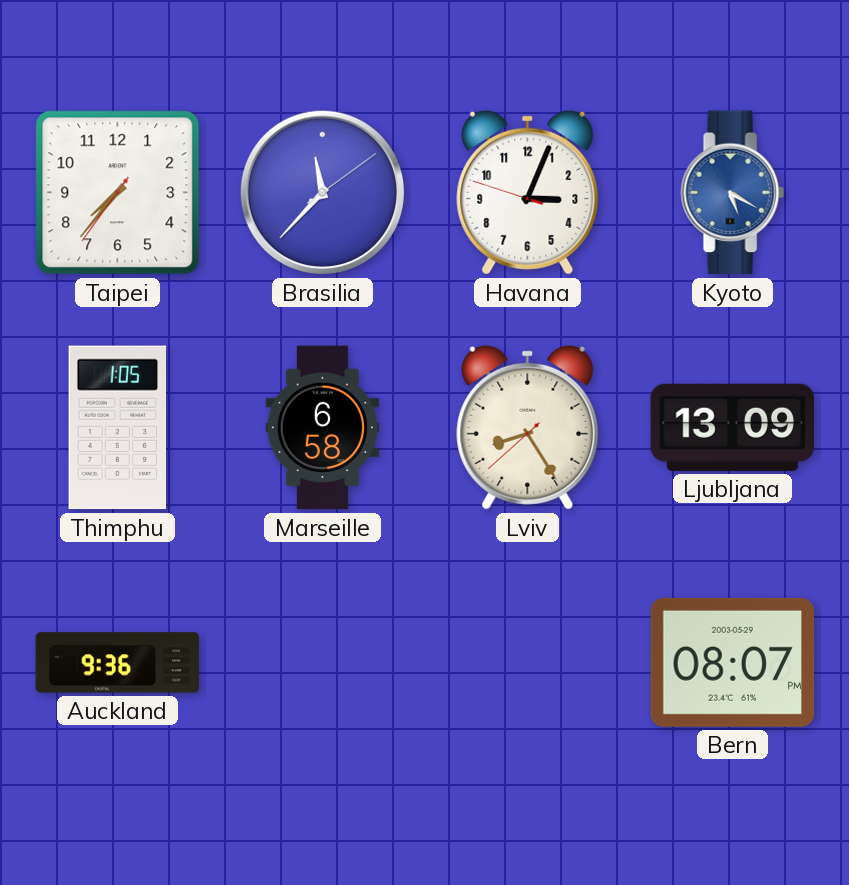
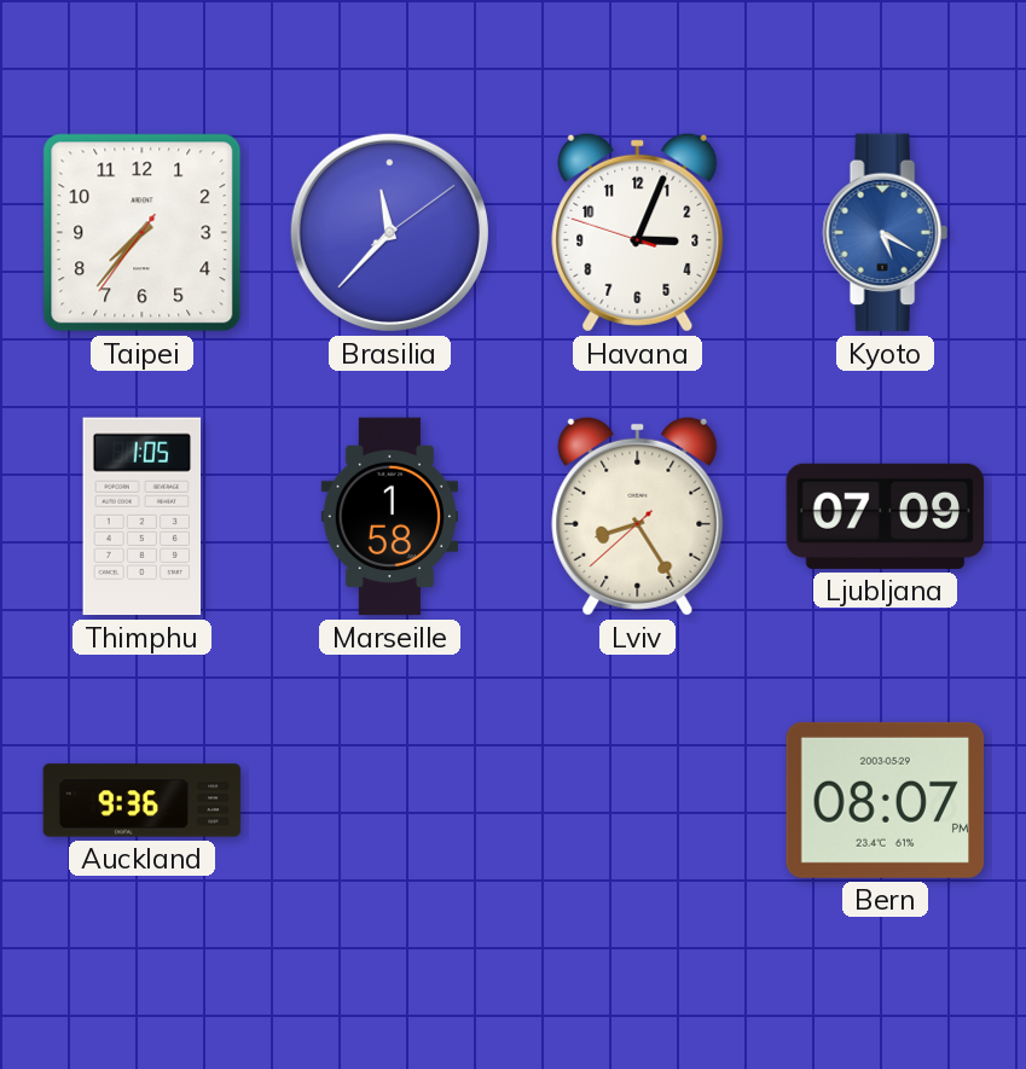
Marseille: 6:58 -> 1:58
Ljubljana: 13:09 -> 07:09
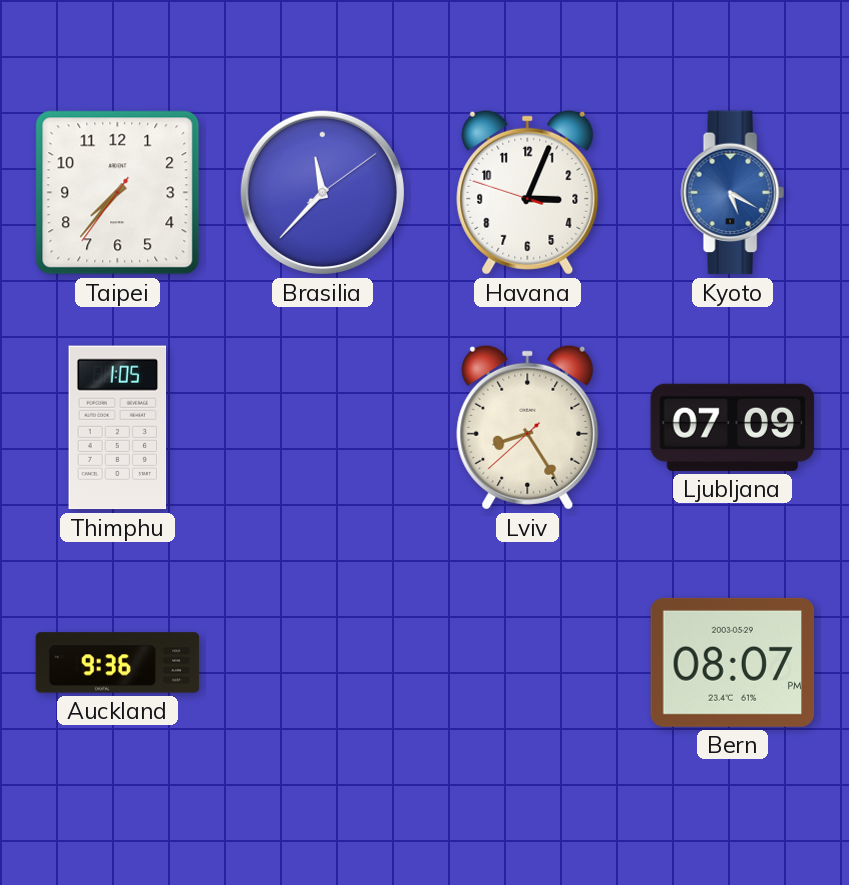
Marseille: 1:58 -> none
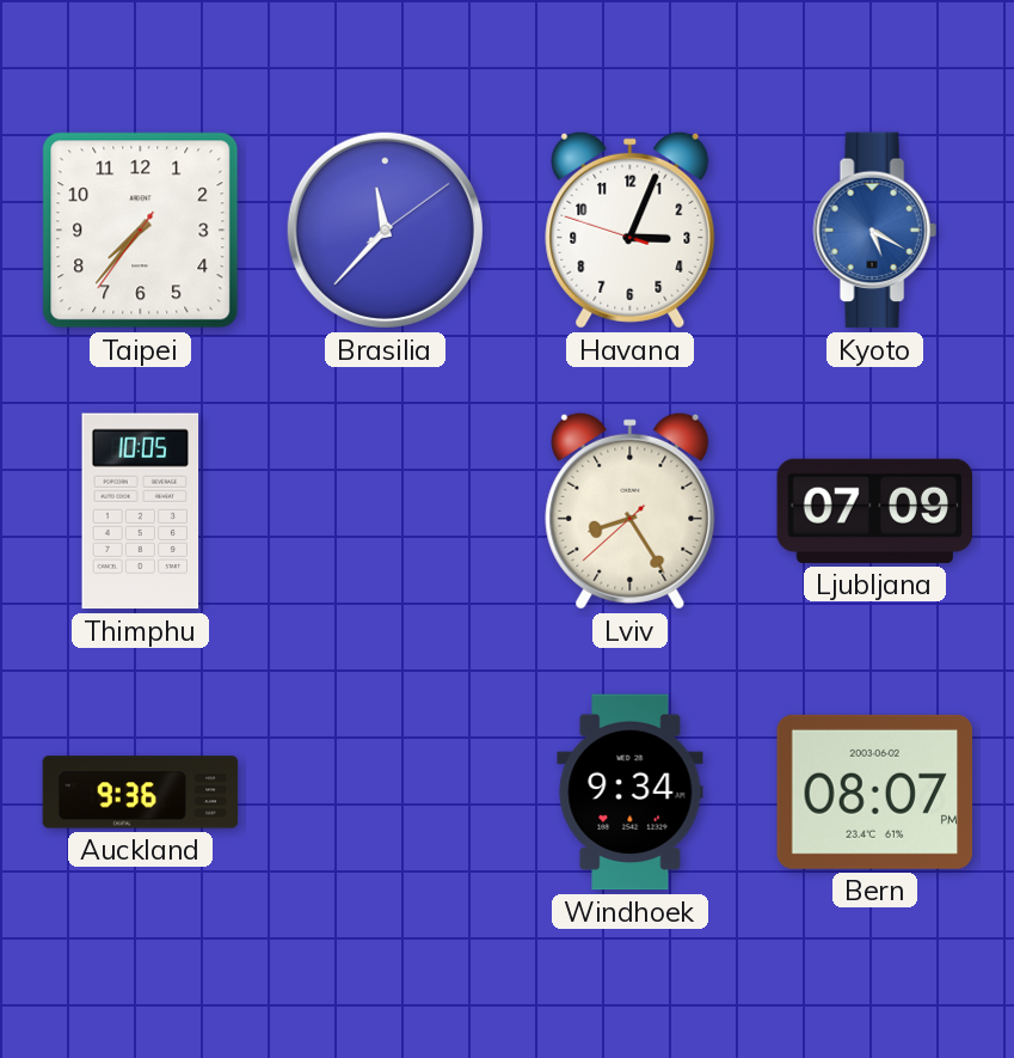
Thimphu: 1:05 -> 10:05
Windhoek: none -> 9:34
Bern date: 2003-05-29 -> 2003-06-02
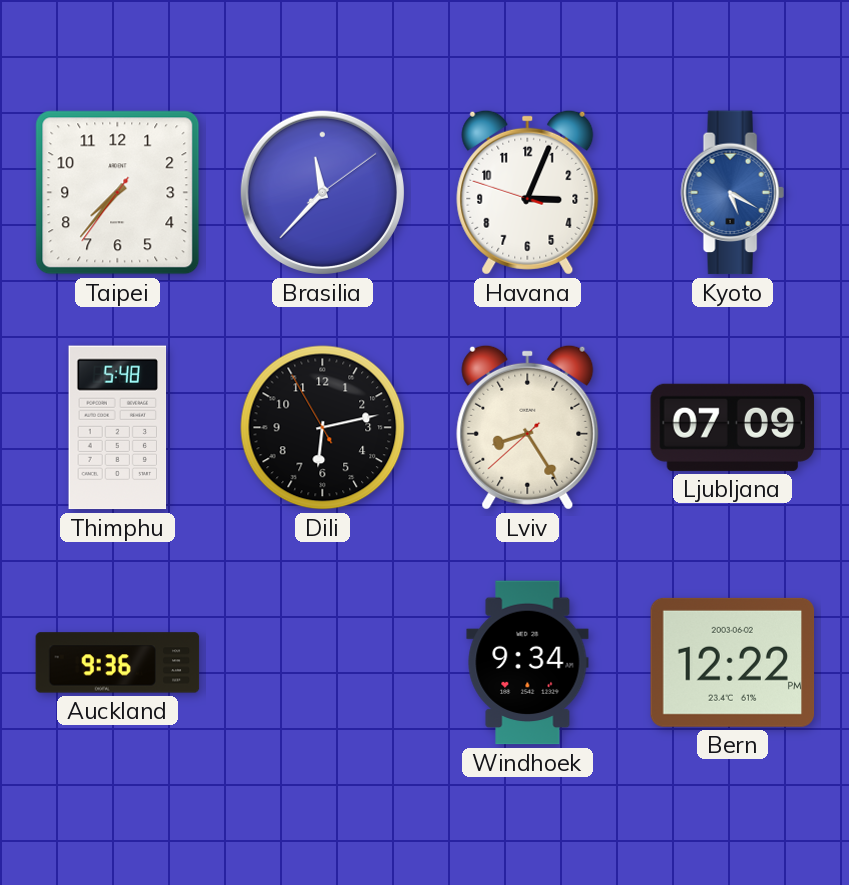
Thimphu: 10:05 -> 5:48
Dili: none -> 6:12
Bern: 08:07 -> 12:22
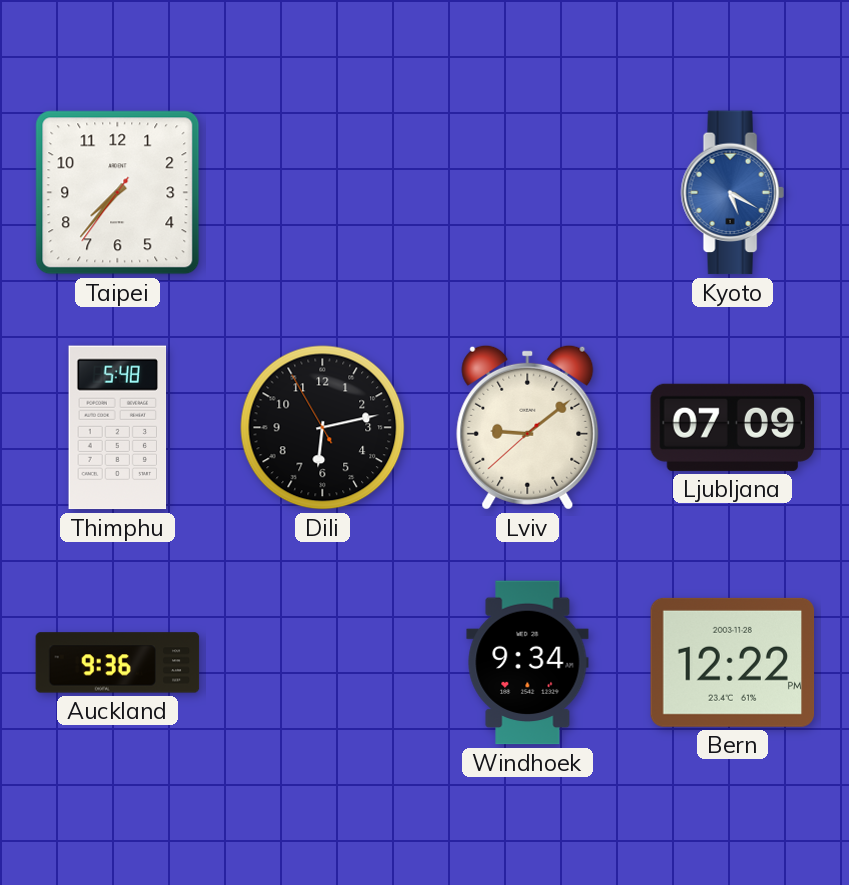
Brasilia: 11:37 -> none
Havana: 3:03 -> none
Lviv: 8:24 -> 9:08
Bern date: 2003-06-02 -> 2003-11-28
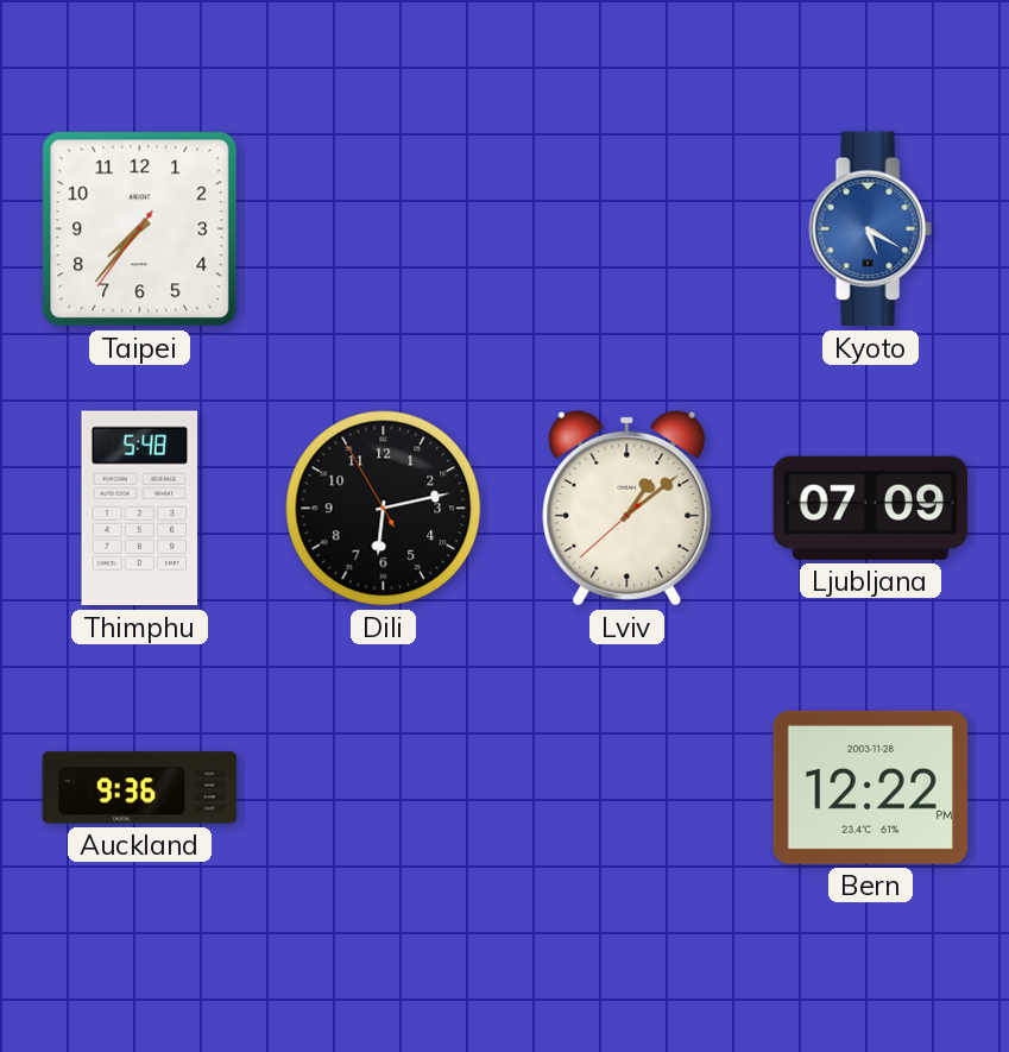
Lviv: 9:08 -> 1:08
Windhoek: 9:34 -> none
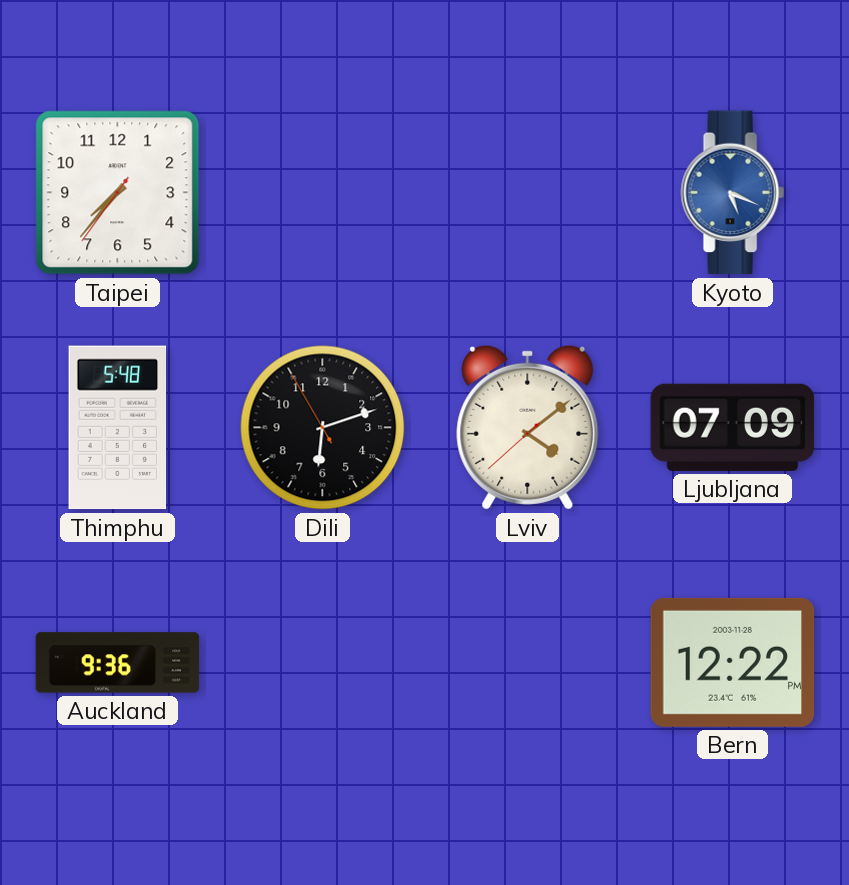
Kyoto: 5:20 -> 5:19
Dili: 6:12 -> 6:11
Lviv: 1:08 -> 4:08
